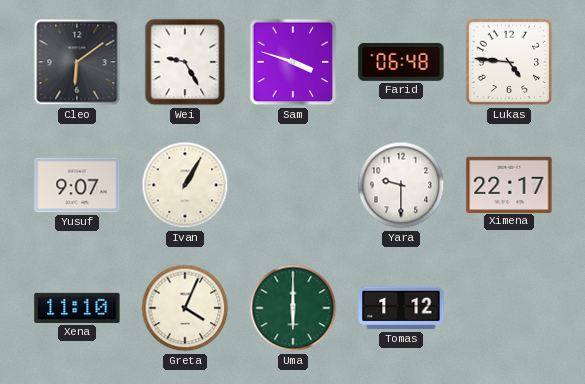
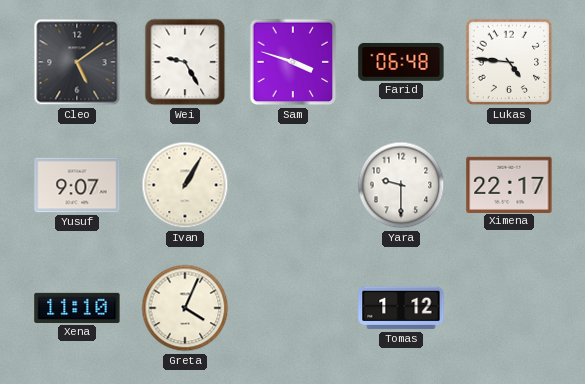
Cleo: 6:09 -> 5:09
Uma: 6:00 -> none
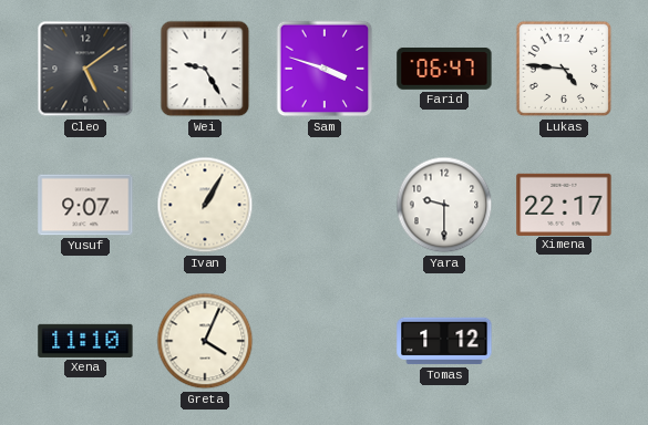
Farid: 06:48 -> 06:47
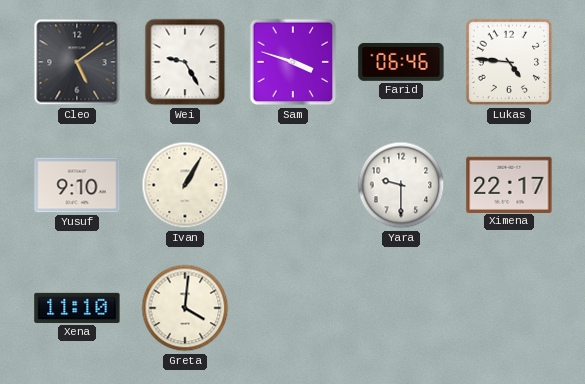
Farid: 06:47 -> 06:46
Yusuf: 9:07 -> 9:10
Greta: 4:04 -> 4:01
Tomas: 1:12 -> none
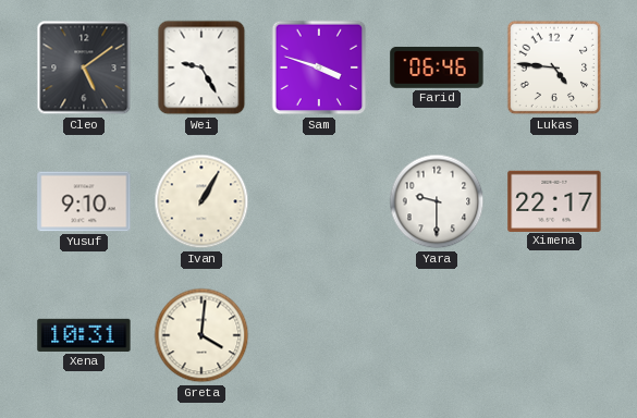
Xena: 11:10 -> 10:31
